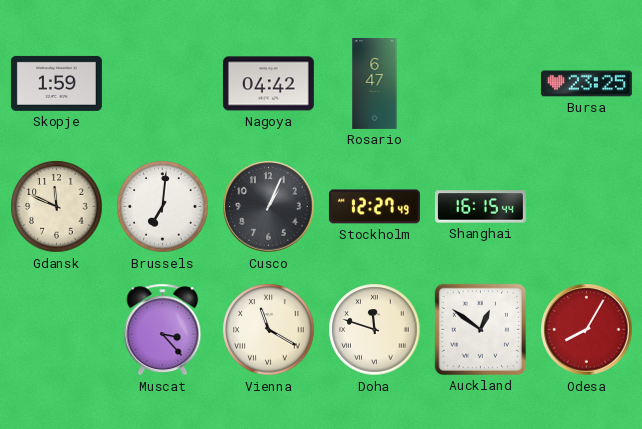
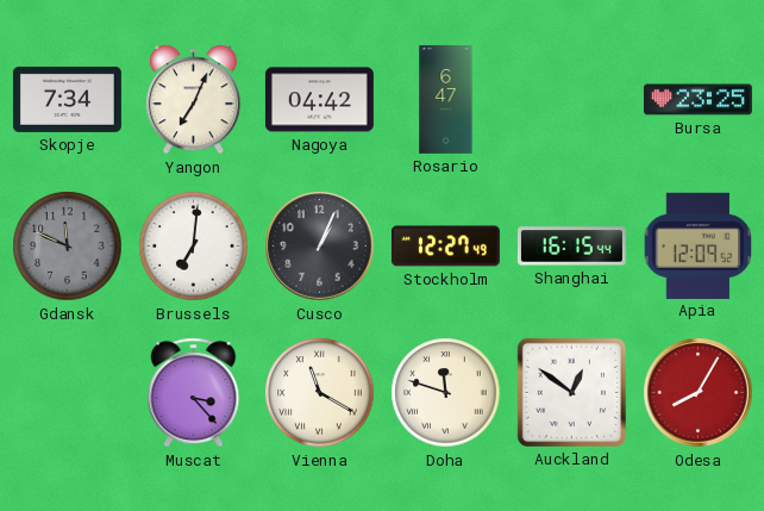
Skopje: 1:59 -> 7:34
Yangon: none -> 7:04
Gdansk dial: cream -> grey
Apia: none -> 12:09
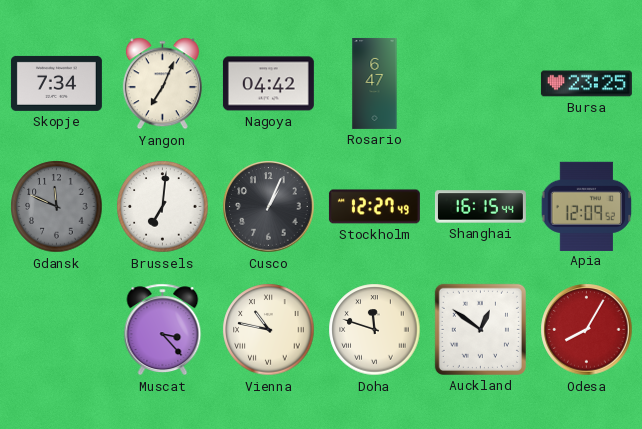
Vienna: 11:20 -> 10:47
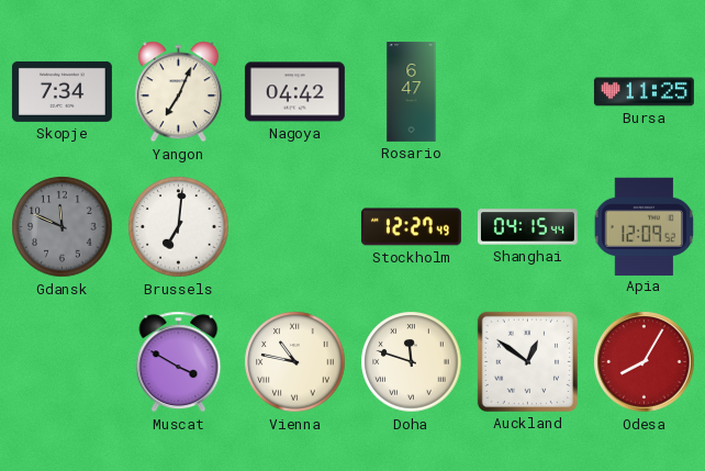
Bursa: 23:25 -> 11:25
Cusco: 1:04 -> none
Shanghai: 16:15 -> 04:15
Muscat: 3:23 -> 3:50
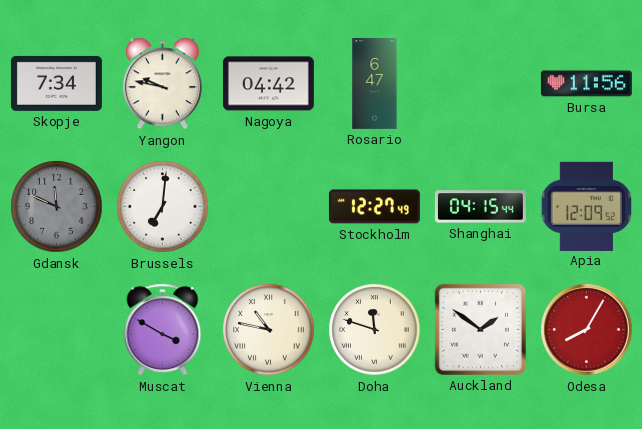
Yangon: 7:04 -> 9:47
Bursa: 11:25 -> 11:56
Auckland: 12:51 -> 1:51
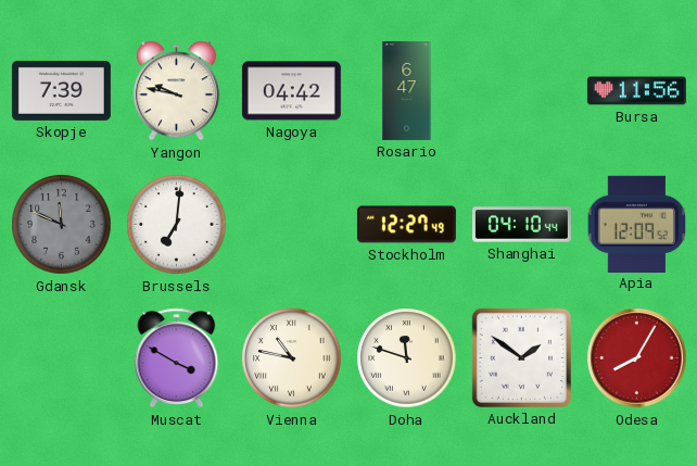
Skopje: 7:34 -> 7:39
Shanghai: 04:15 -> 04:10
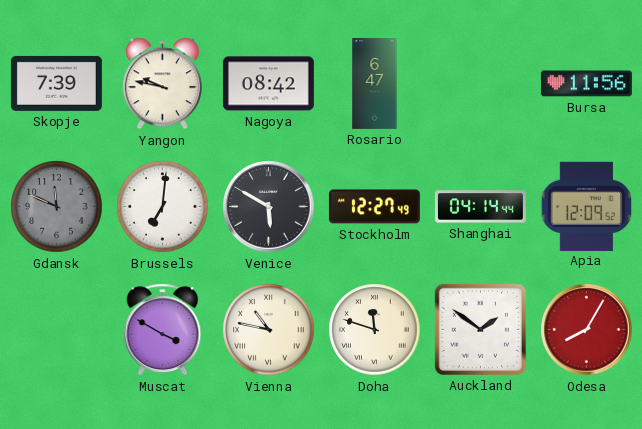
Nagoya: 04:42 -> 08:42
Venice: none -> 5:50
Shanghai: 04:10 -> 04:14
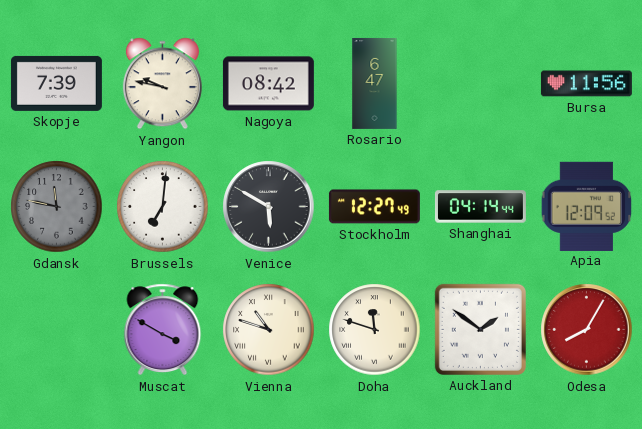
Gdansk: 11:49 -> 11:47
Vienna: 10:47 -> 10:48
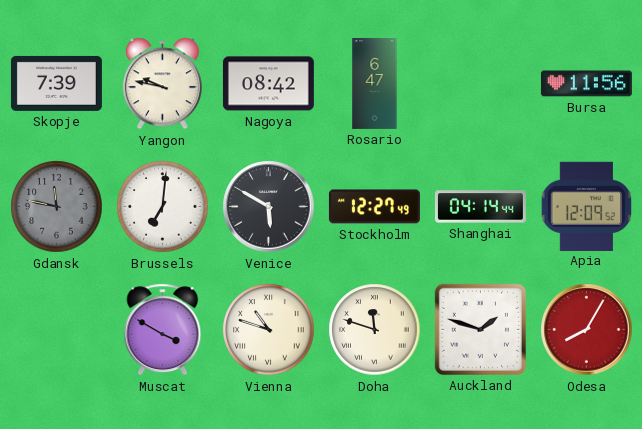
Auckland: 1:51 -> 1:48
